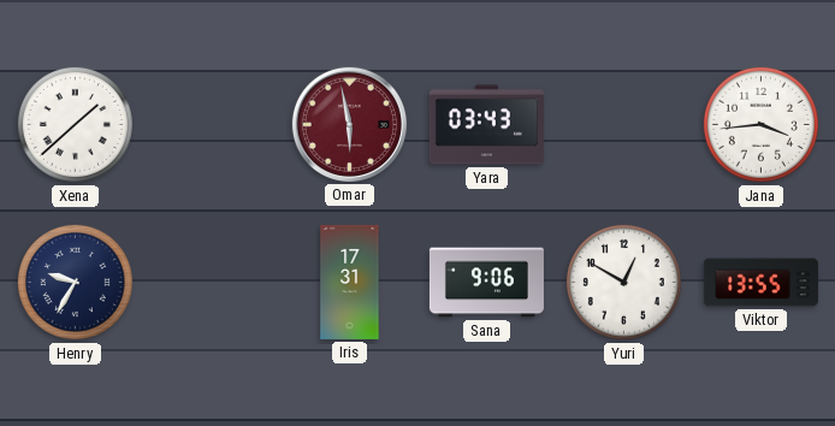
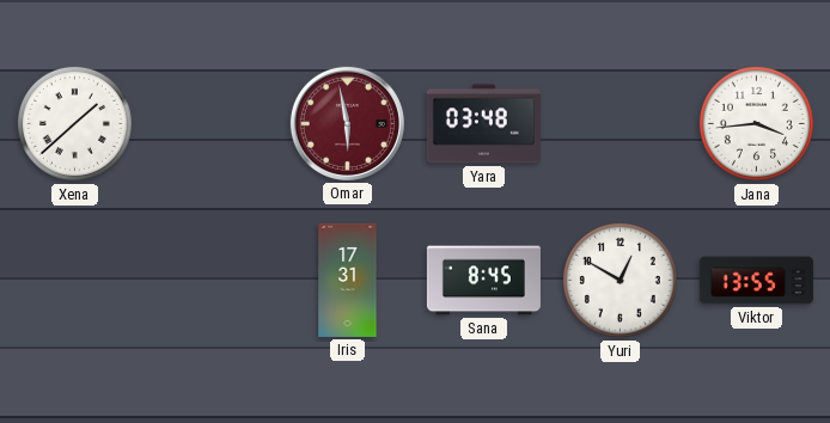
Yara: 03:43 -> 03:48
Henry: 9:35 -> none
Sana: 9:06 -> 8:45
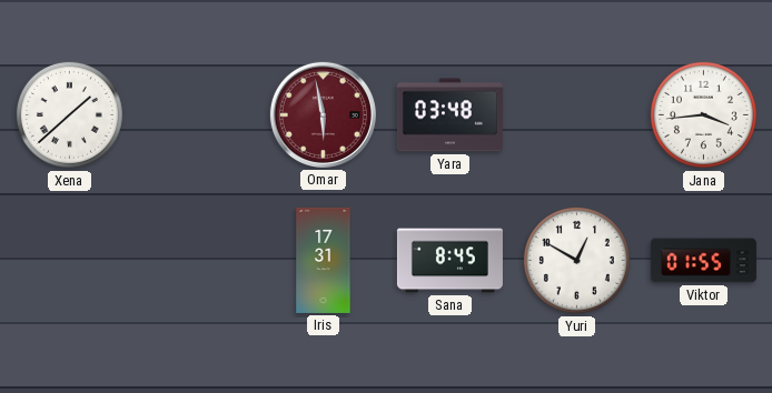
Viktor: 13:55 -> 01:55
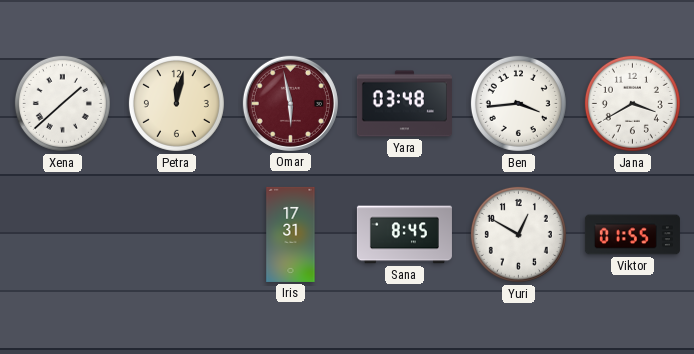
Petra: none -> 12:02
Ben: none -> 3:44
Jana: 3:44 -> 3:40
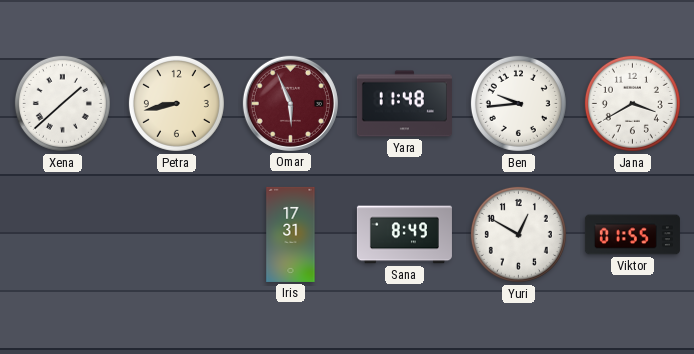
Petra: 12:02 -> 8:43
Omar: 5:58 -> 5:56
Yara: 03:48 -> 11:48
Ben: 3:44 -> 9:44
Sana: 8:45 -> 8:49
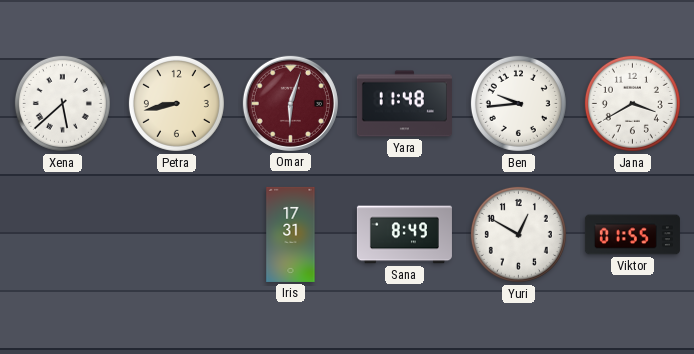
Xena: 1:38 -> 5:38
Omar: 5:56 -> 6:03
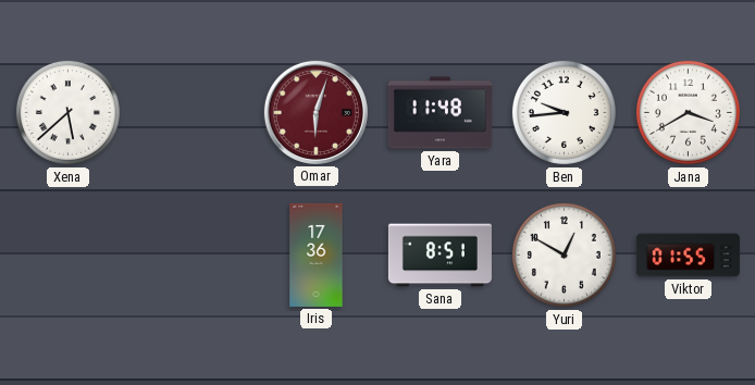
Petra: 8:43 -> none
Iris: 17:31 -> 17:36
Sana: 8:49 -> 8:51
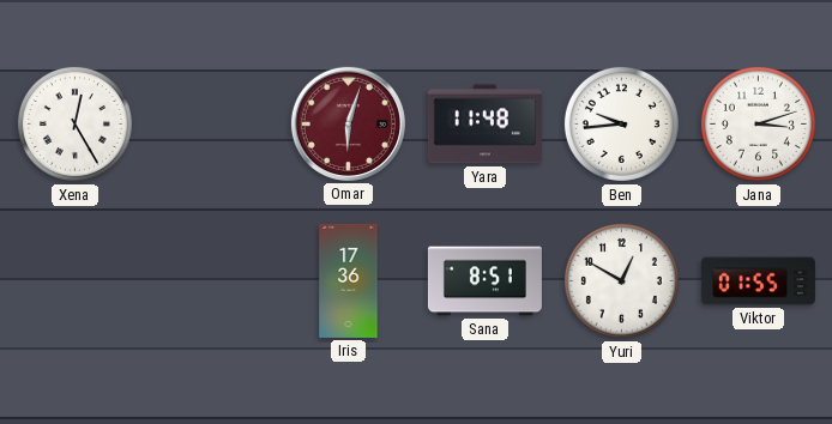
Xena: 5:38 -> 12:25
Jana: 3:40 -> 3:12
